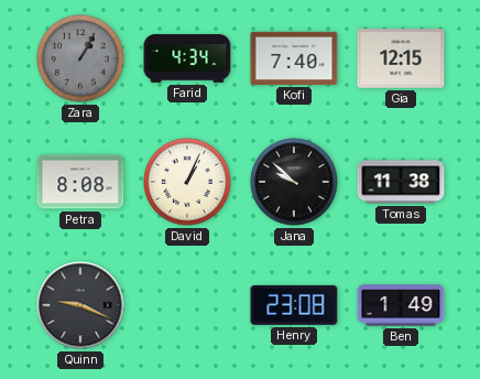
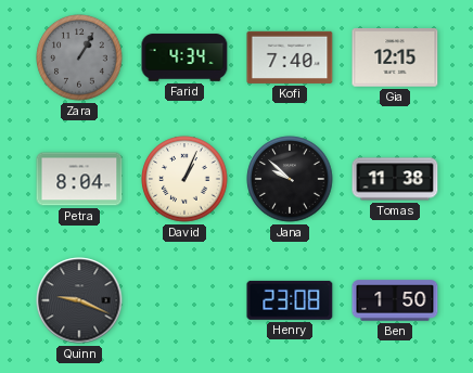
Petra: 8:08 -> 8:04
Ben: 1:49 -> 1:50
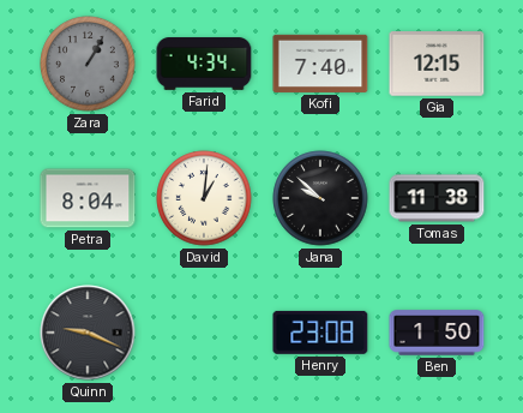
David: 1:04 -> 1:01
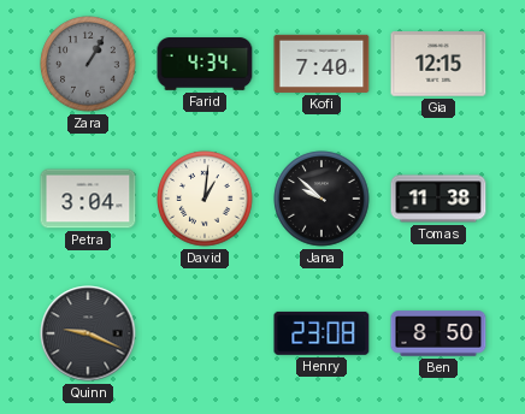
Petra: 8:04 -> 3:04
Ben: 1:50 -> 8:50
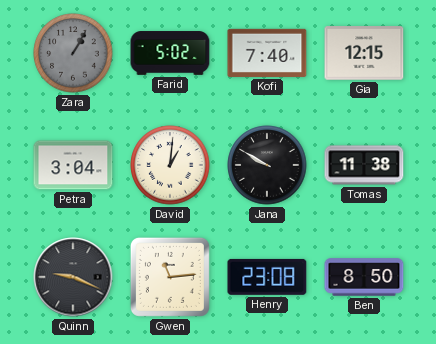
Farid: 4:34 -> 5:02
Jana: 9:52 -> 9:50
Gwen: none -> 11:14
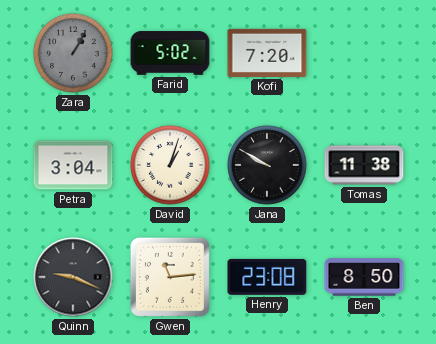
Kofi: 7:40 -> 7:20
Gia: 12:15 -> none
David: 1:01 -> 1:03
